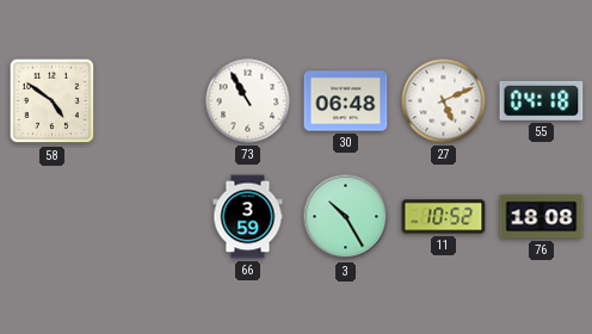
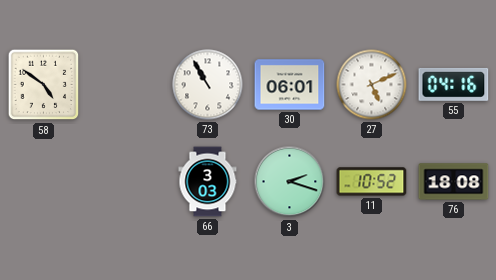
30: 06:48 -> 06:01
55: 04:18 -> 04:16
66: 3:59 -> 3:03
3: 10:25 -> 2:18
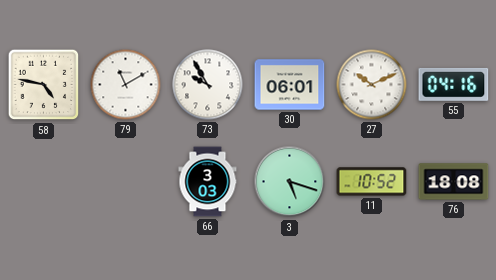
58: 4:51 -> 4:47
79: none -> 11:10
73: 10:55 -> 9:55
27: 5:11 -> 10:11
3: 2:18 -> 5:18
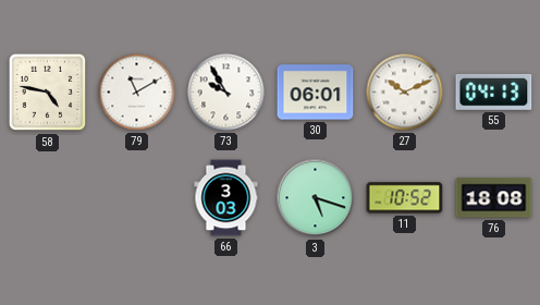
55: 04:16 -> 04:13
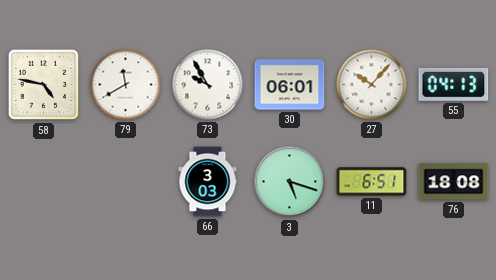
79: 11:10 -> 11:40
27: 10:11 -> 10:07
11: 10:52 -> 6:51
